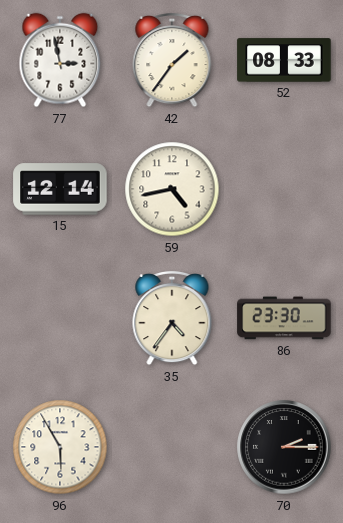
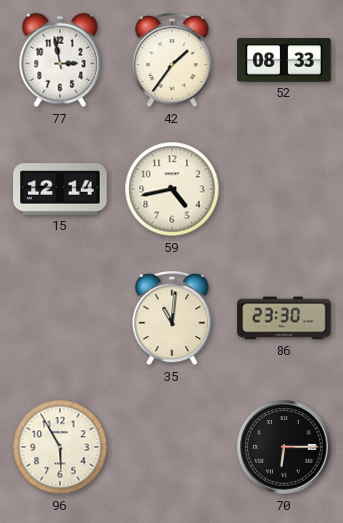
35: 4:36 -> 11:01
70: 2:15 -> 6:15
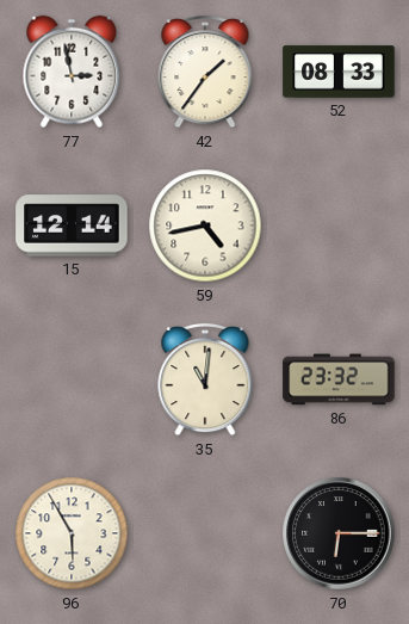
86: 23:30 -> 23:32
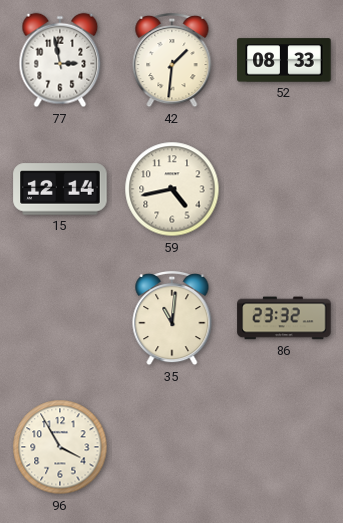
42: 1:36 -> 1:31
96: 5:55 -> 3:55
70: 6:15 -> none
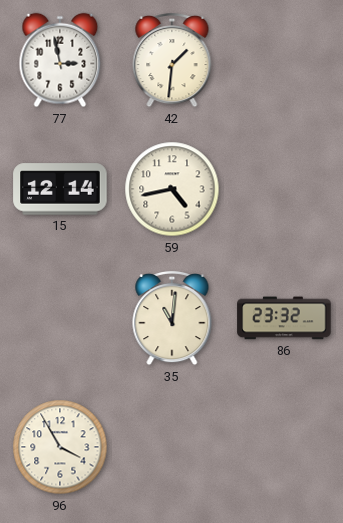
52: 08:33 -> none
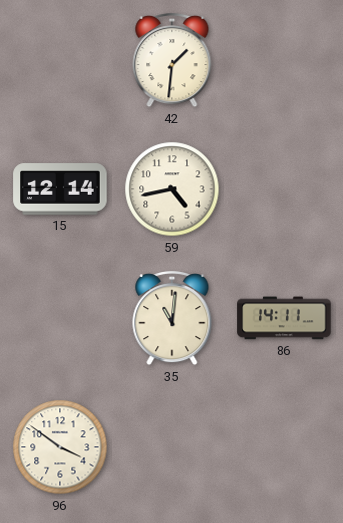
77: 2:58 -> none
86: 23:32 -> 14:11
96: 3:55 -> 3:51
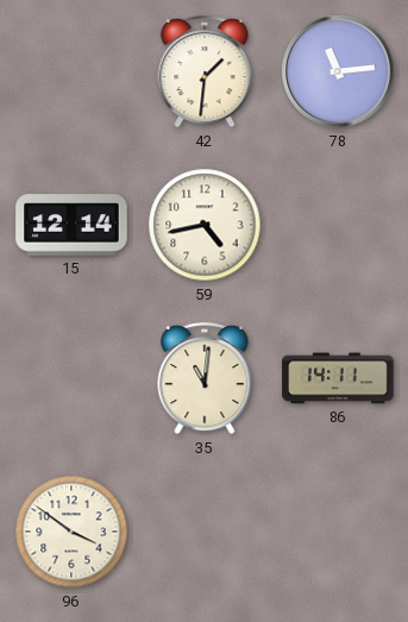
78: none -> 11:14
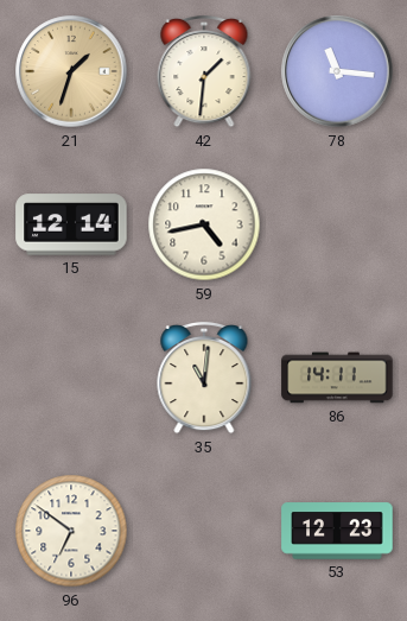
21: none -> 1:33
78: 11:14 -> 11:16
96: 3:51 -> 6:51
53: none -> 12:23
